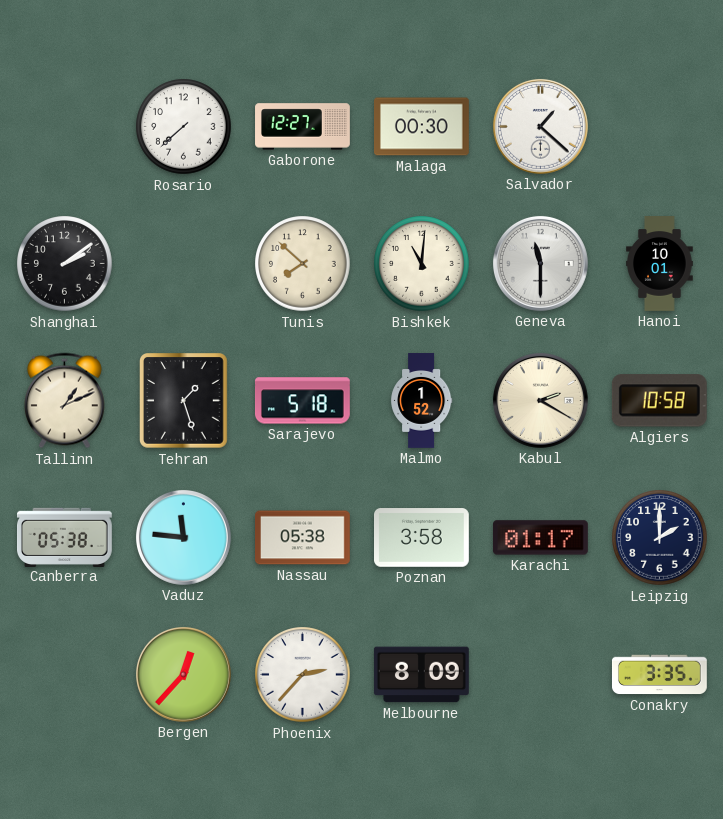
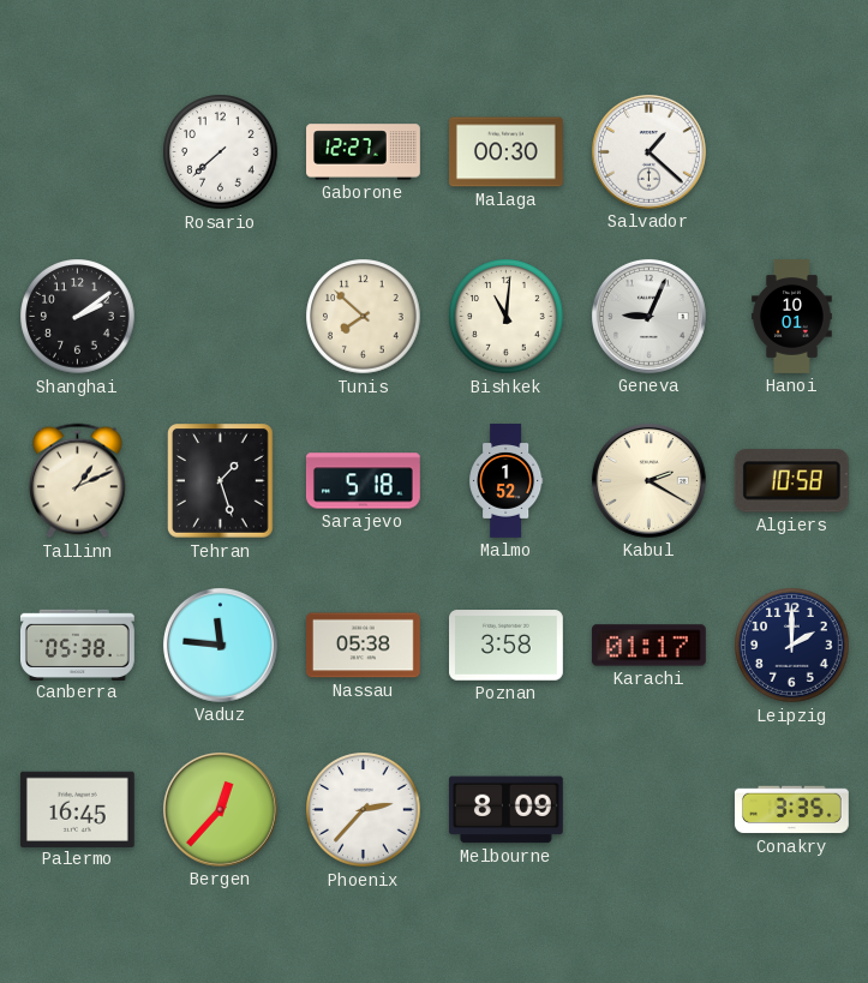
Geneva: 11:30 -> 9:04
Palermo: none -> 16:45
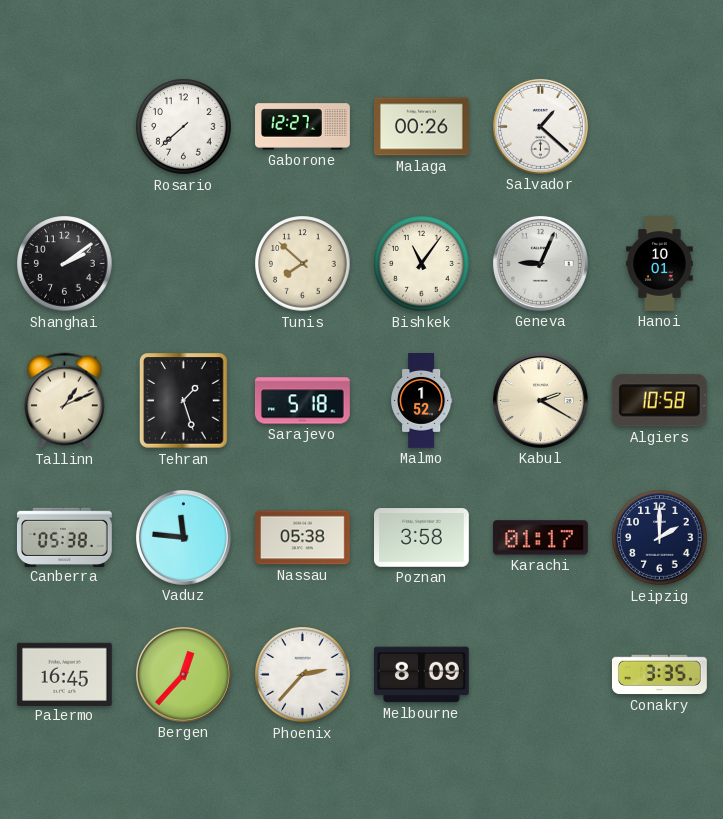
Malaga: 00:30 -> 00:26
Bishkek: 11:01 -> 11:06
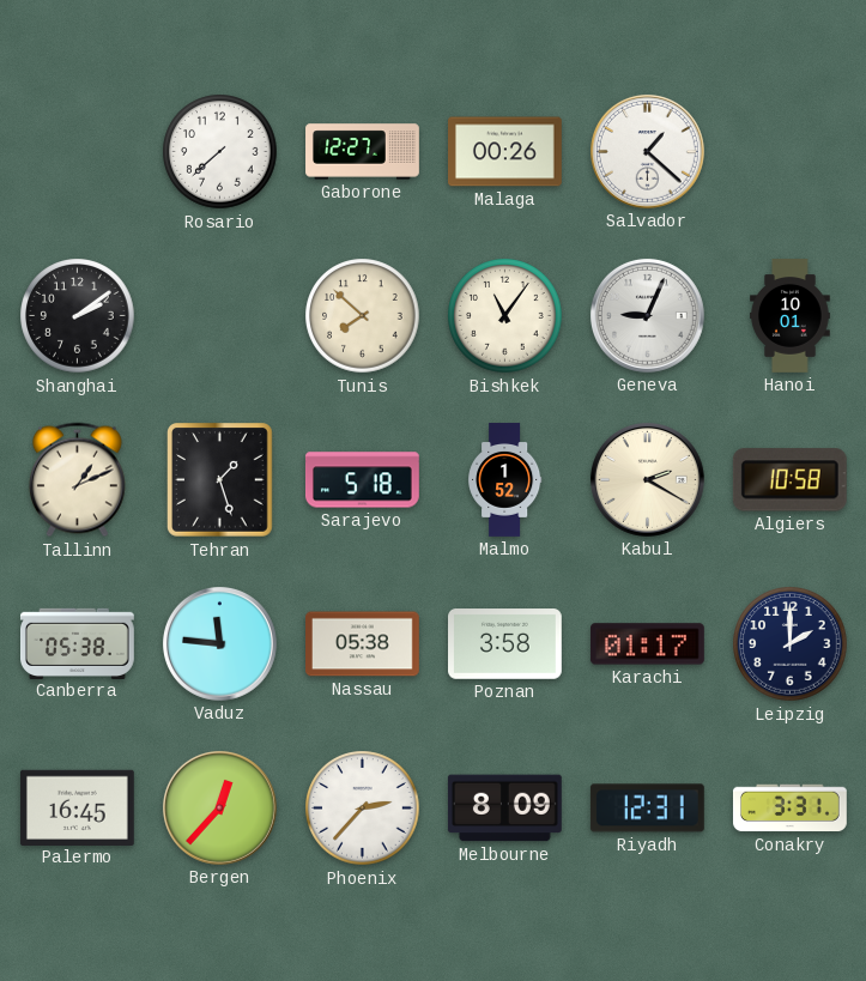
Riyadh: none -> 12:31
Conakry: 3:35 -> 3:31
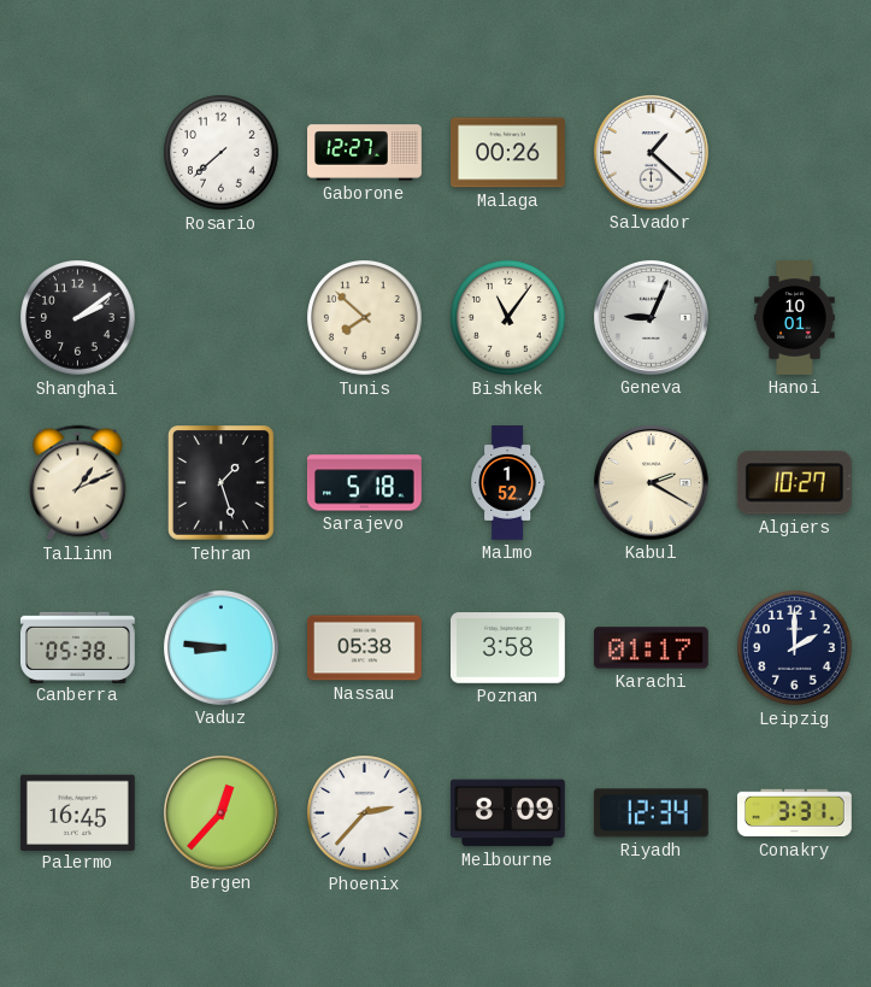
Algiers: 10:58 -> 10:27
Vaduz: 11:46 -> 8:46
Riyadh: 12:31 -> 12:34
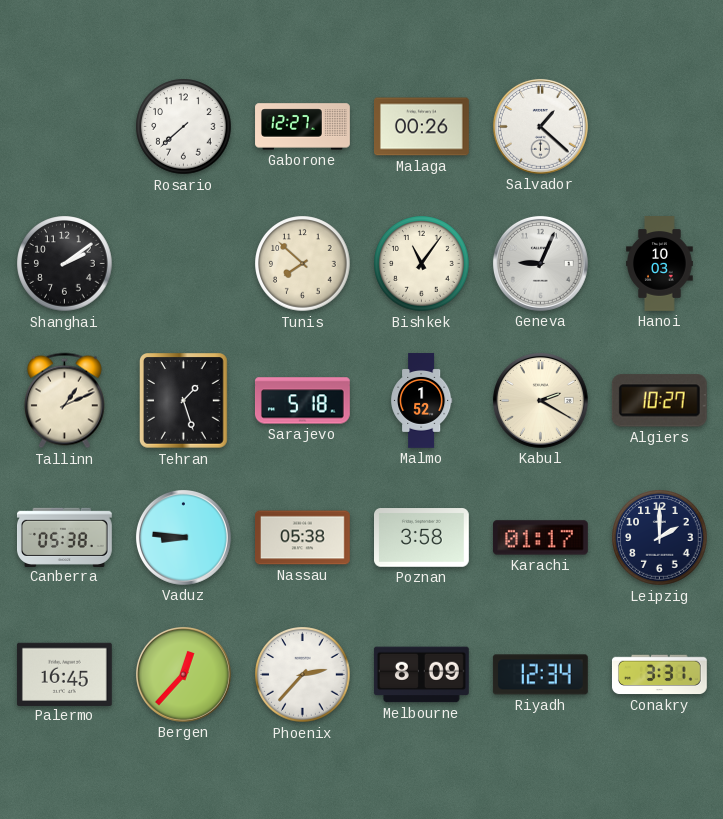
Hanoi: 10:01 -> 10:03
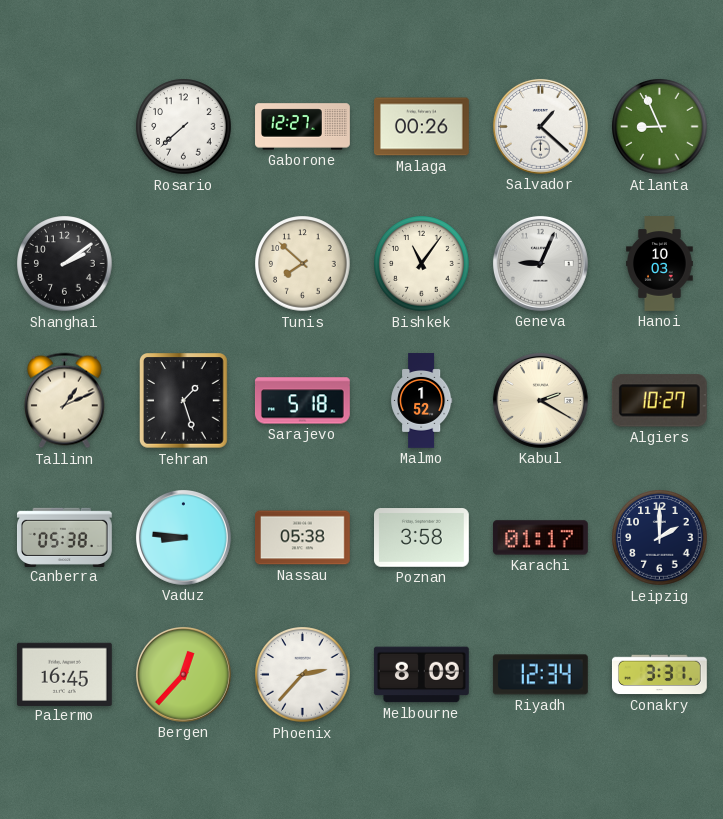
Atlanta: none -> 8:56
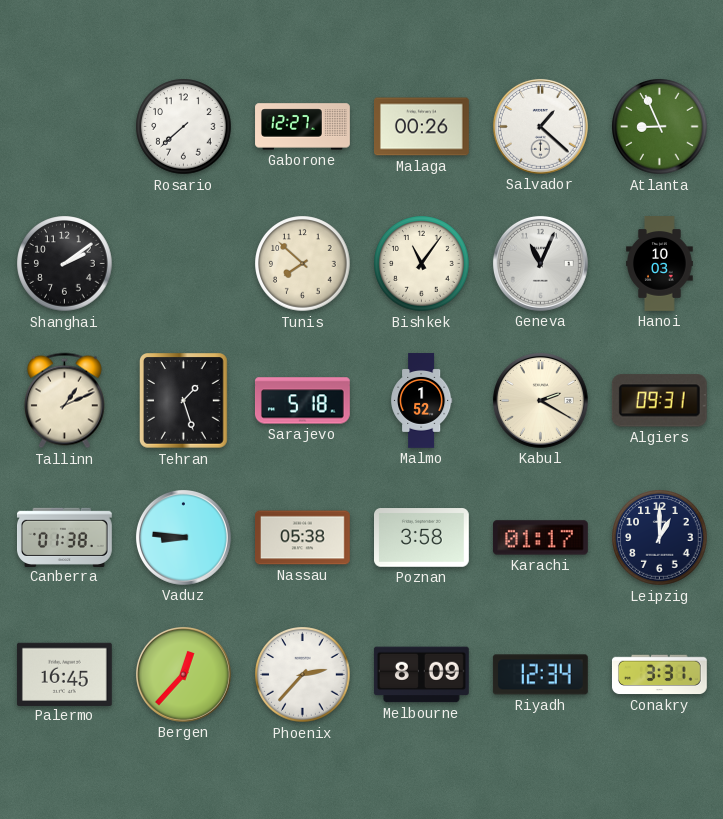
Geneva: 9:04 -> 11:04
Algiers: 10:27 -> 09:31
Canberra: 05:38 -> 01:38
Leipzig: 2:00 -> 1:00
